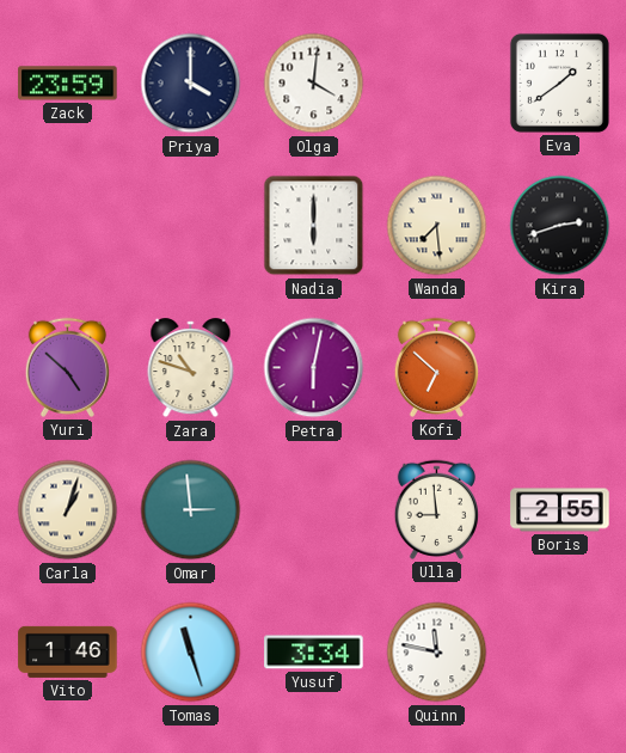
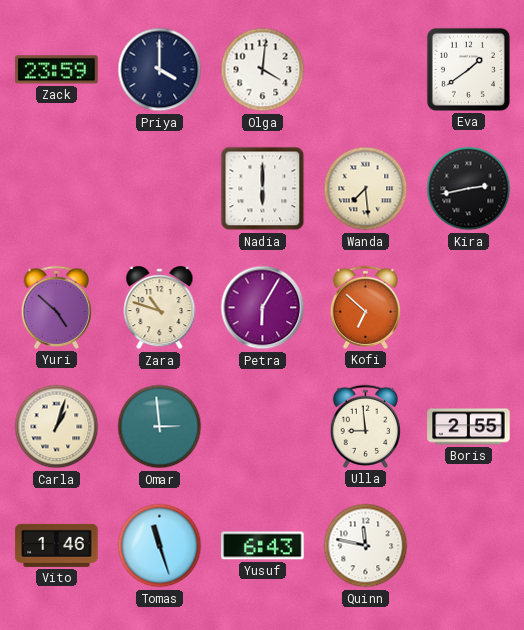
Kira: 2:42 -> 2:43
Petra: 6:02 -> 6:05
Yusuf: 3:34 -> 6:43
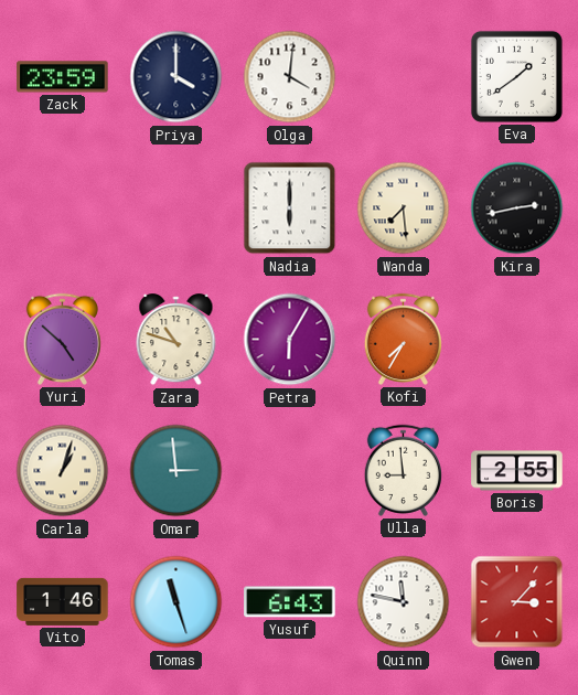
Kofi: 6:52 -> 7:35
Gwen: none -> 3:07
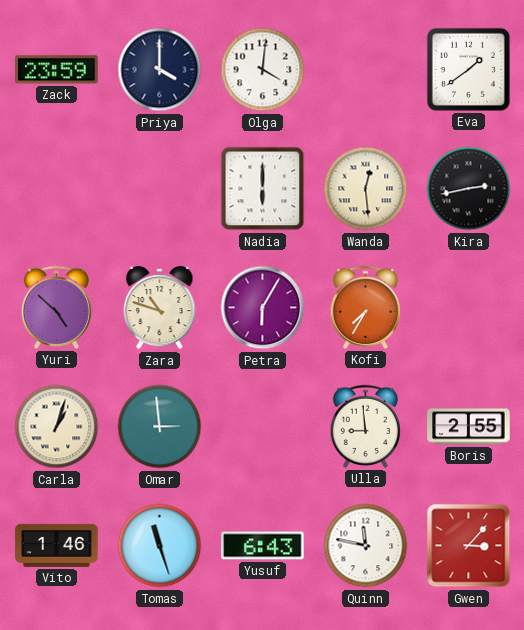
Wanda: 7:29 -> 12:29
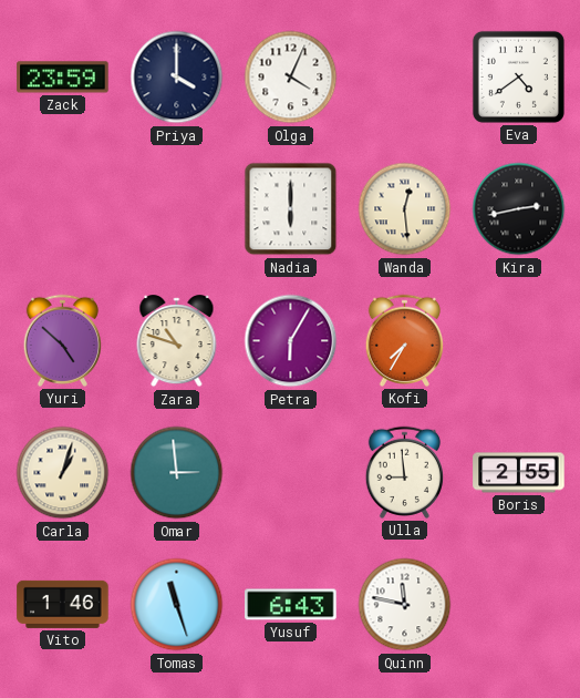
Olga: 4:01 -> 4:04
Eva: 1:39 -> 4:39
Gwen: 3:07 -> none
